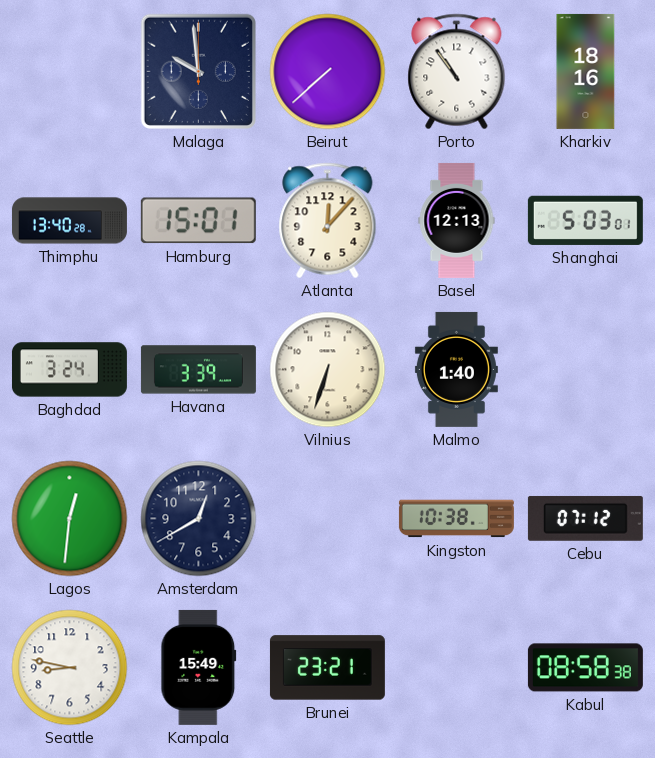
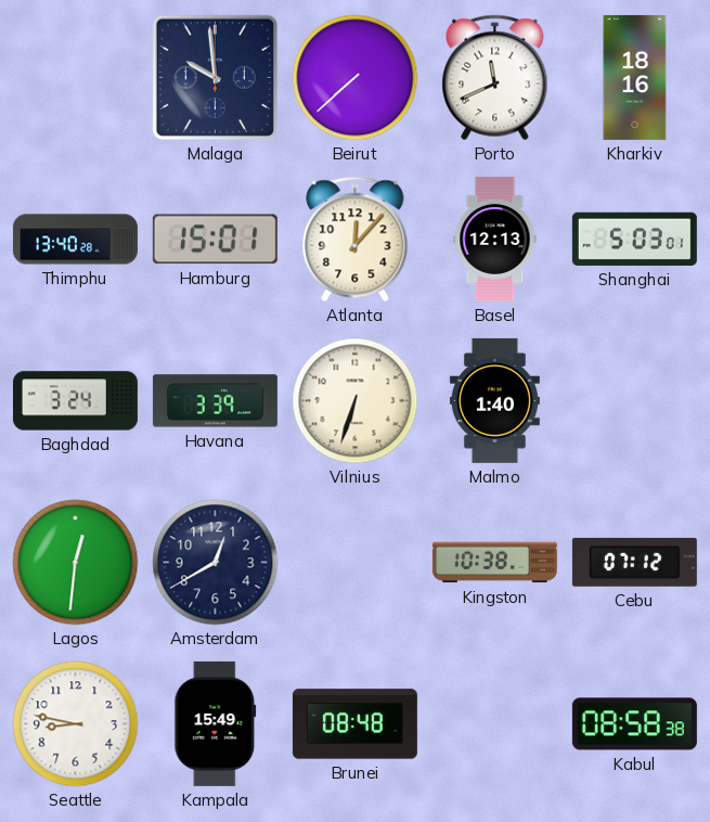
Porto: 10:54 -> 11:41
Brunei: 23:21 -> 08:48
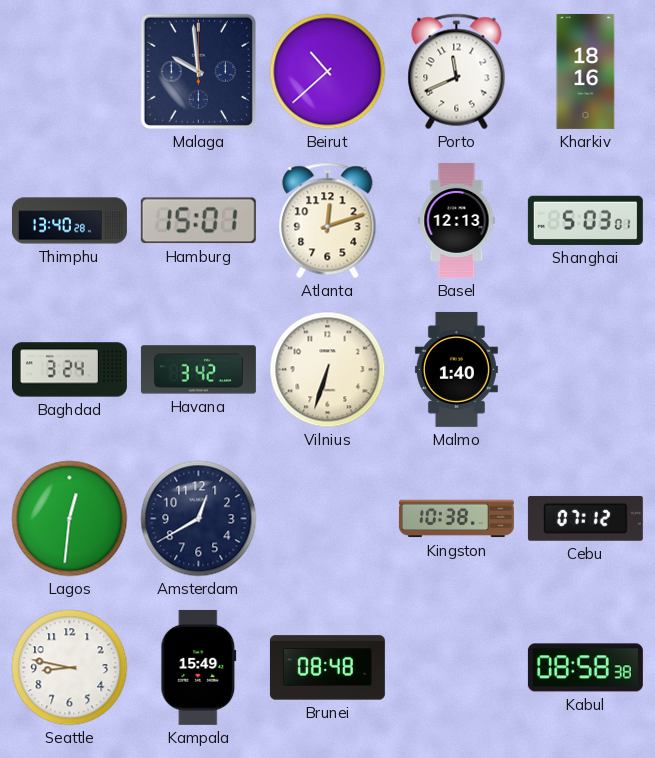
Beirut: 7:38 -> 10:38
Atlanta: 12:07 -> 12:12
Havana: 3:39 -> 3:42
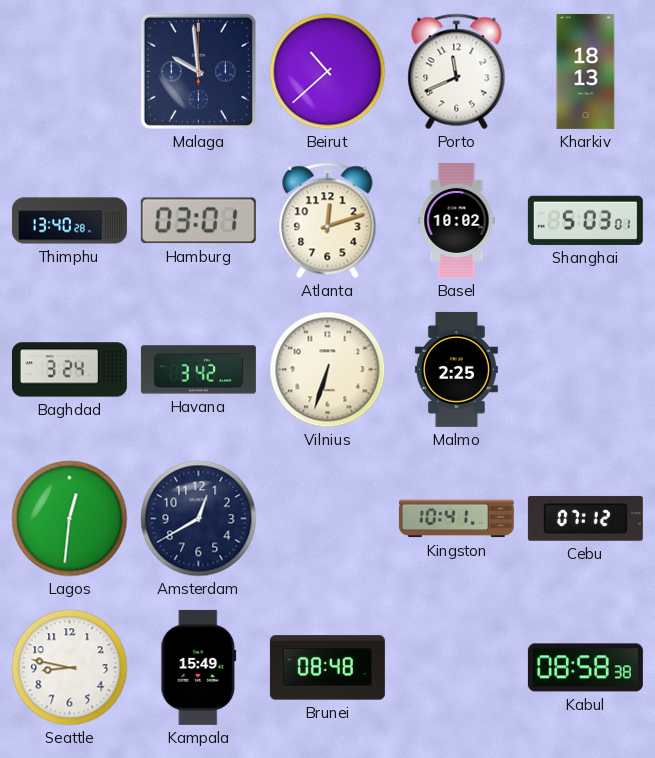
Kharkiv: 18:16 -> 18:13
Hamburg: 15:01 -> 03:01
Basel: 12:13 -> 10:02
Malmo: 1:40 -> 2:25
Kingston: 10:38 -> 10:41
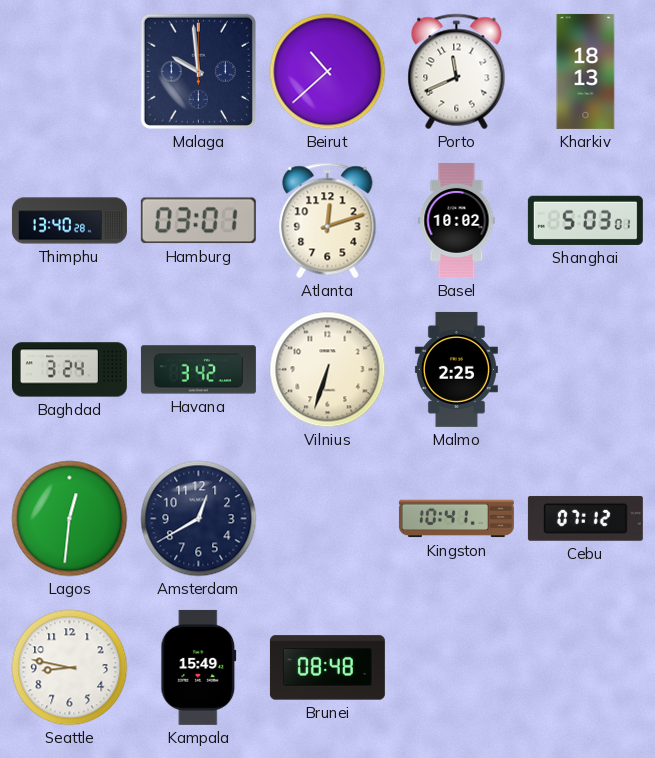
Kabul: 08:58 -> none
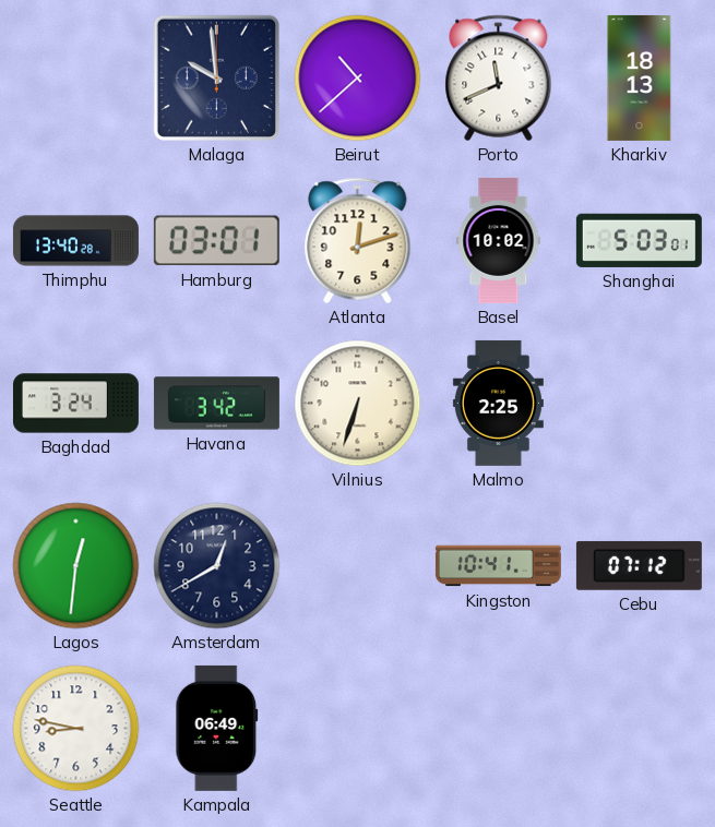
Kampala: 15:49 -> 06:49
Brunei: 08:48 -> none
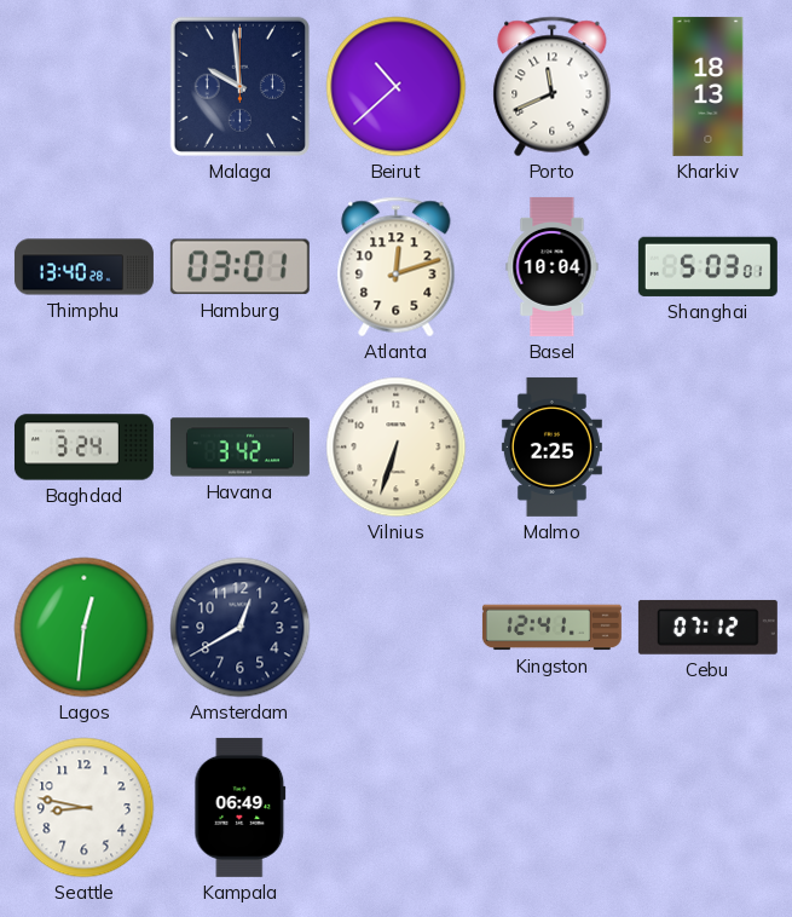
Basel: 10:02 -> 10:04
Kingston: 10:41 -> 12:41
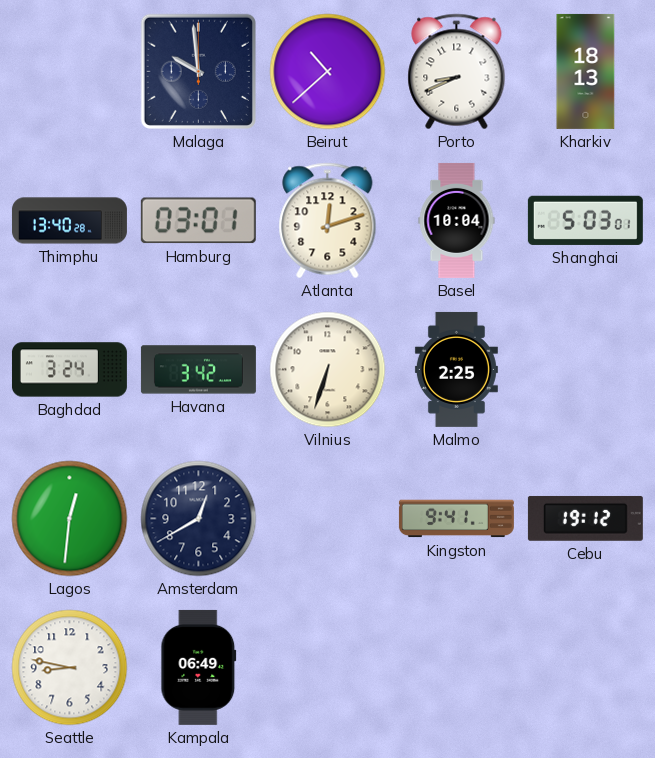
Porto: 11:41 -> 8:41
Kingston: 12:41 -> 9:41
Cebu: 07:12 -> 19:12
